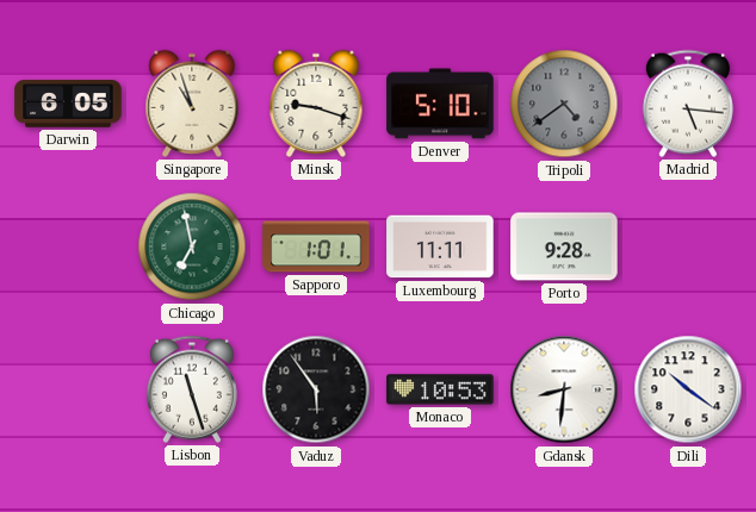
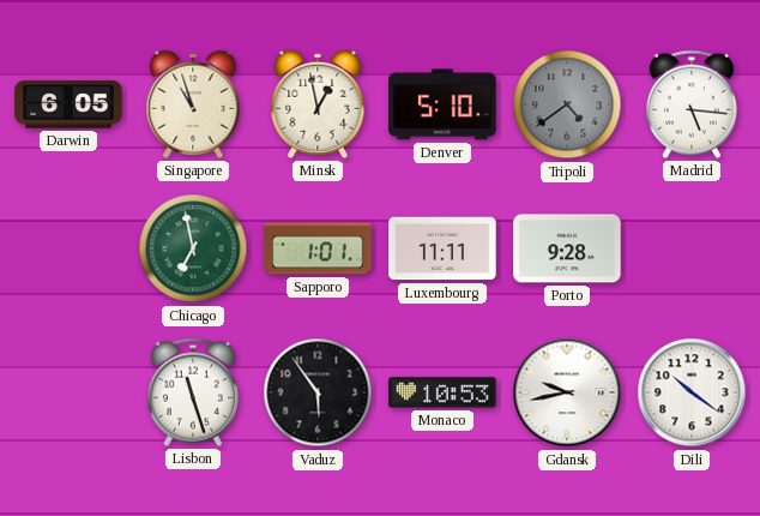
Minsk: 9:18 -> 12:58
Gdansk: 8:31 -> 9:43
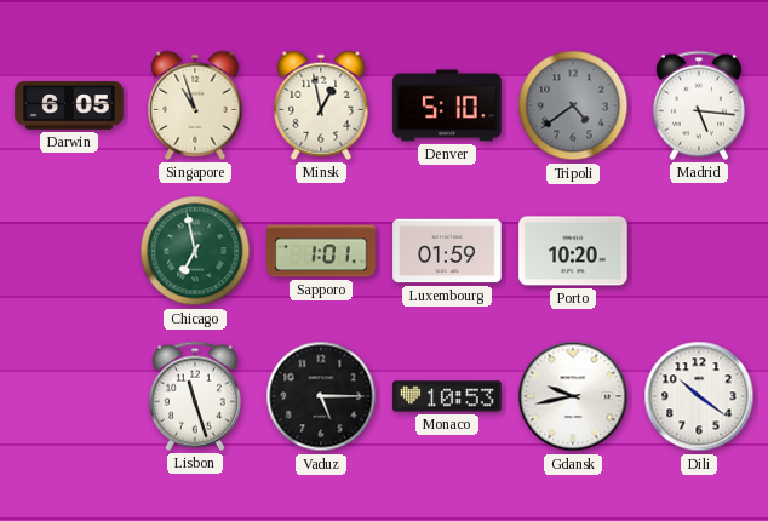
Luxembourg: 11:11 -> 01:59
Porto: 9:28 -> 10:20
Vaduz: 5:54 -> 5:15
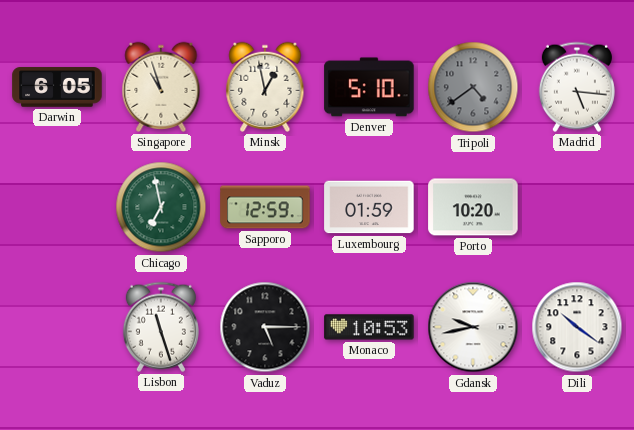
Sapporo: 1:01 -> 12:59
